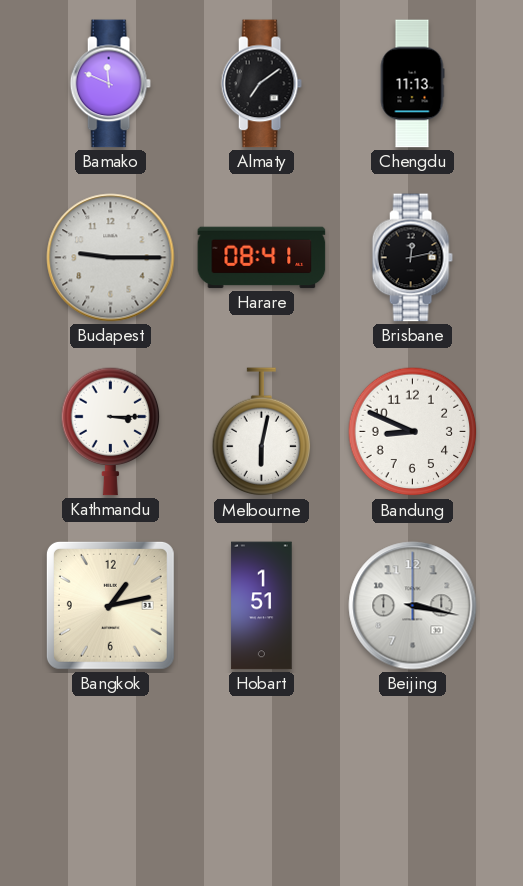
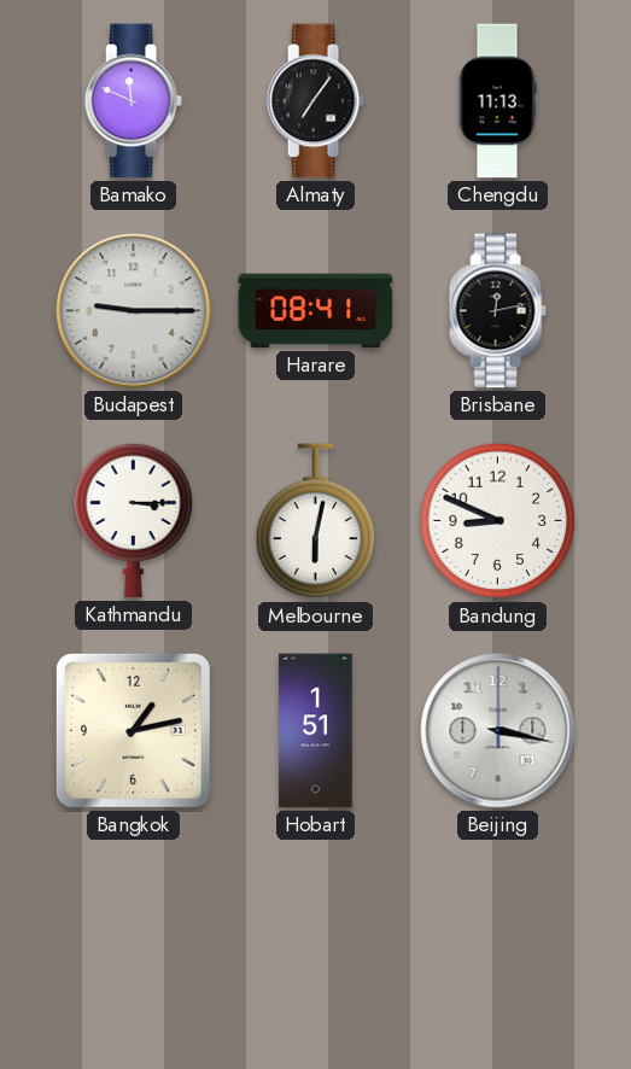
Almaty: 7:09 -> 7:06
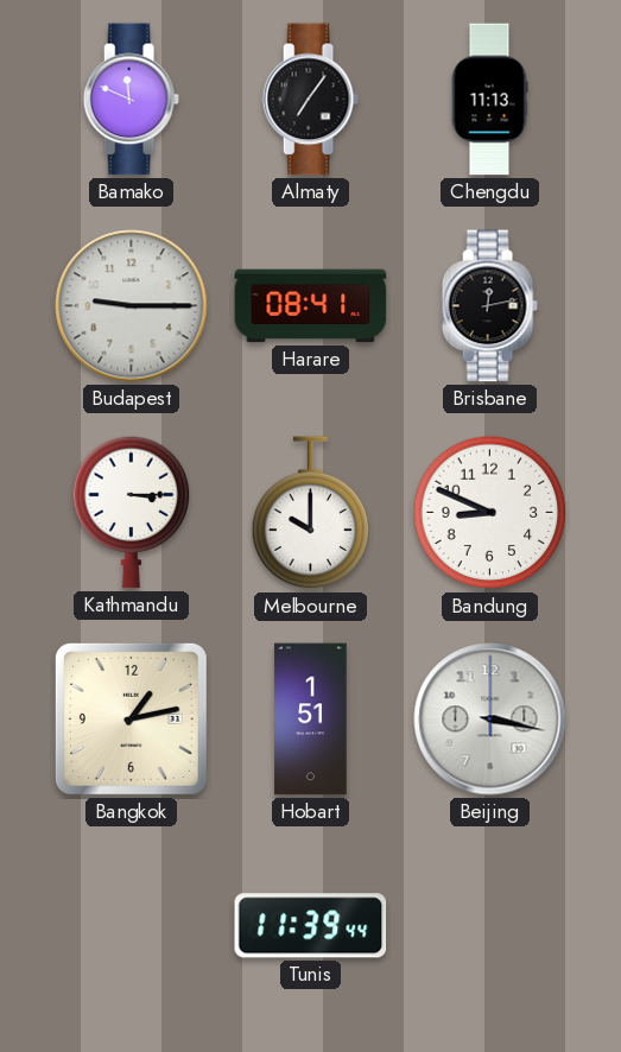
Melbourne: 6:02 -> 10:00
Tunis: none -> 11:39
